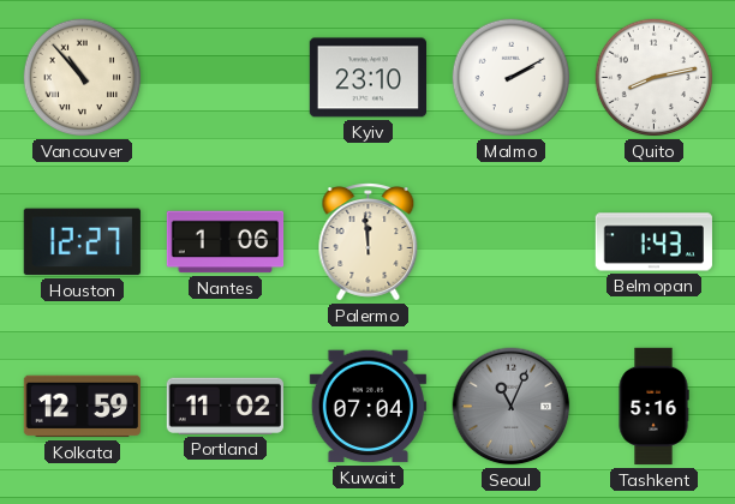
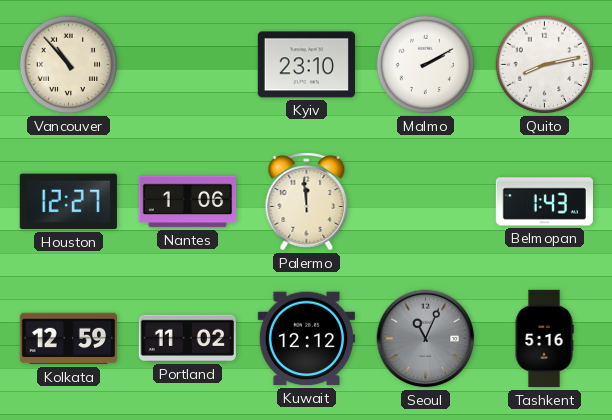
Kuwait: 07:04 -> 12:12
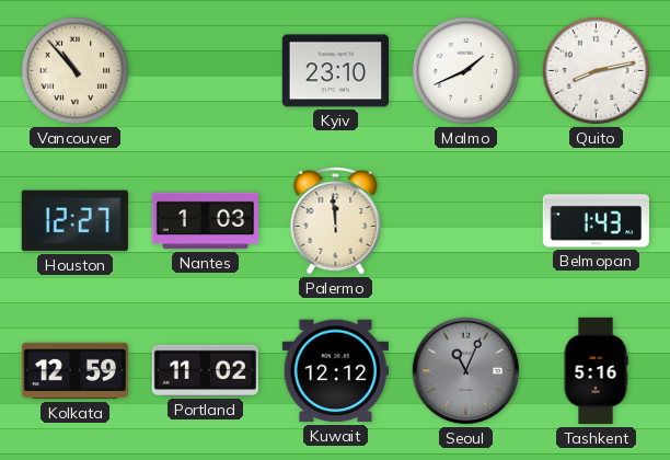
Malmo: 2:10 -> 1:41
Nantes: 1:06 -> 1:03
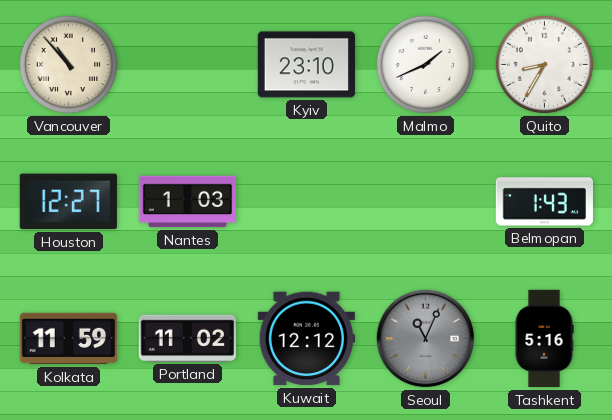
Quito: 8:13 -> 8:35
Palermo: 11:59 -> none
Kolkata: 12:59 -> 11:59
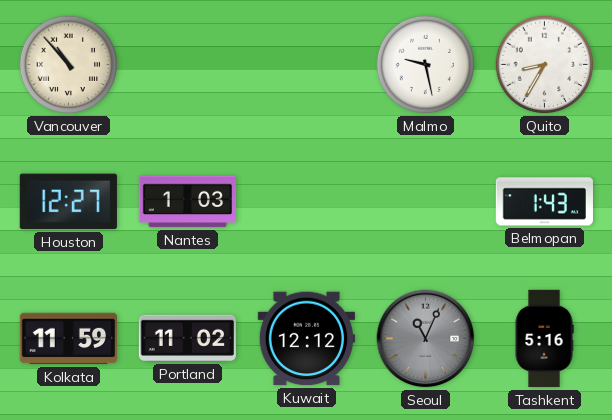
Kyiv: 23:10 -> none
Malmo: 1:41 -> 9:28
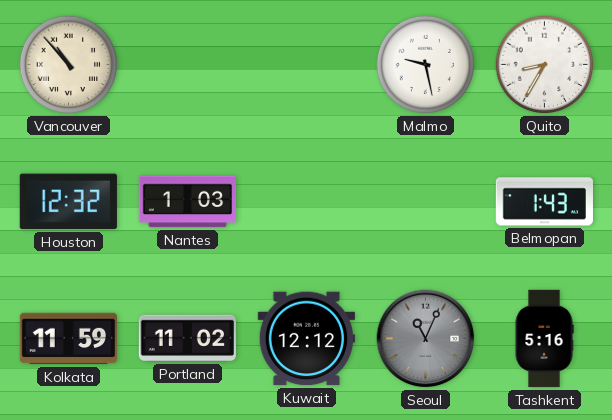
Houston: 12:27 -> 12:32
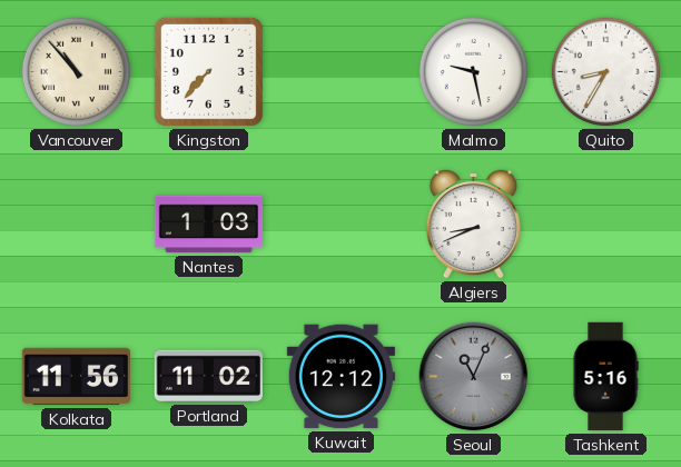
Kingston: none -> 7:37
Houston: 12:32 -> none
Algiers: none -> 8:41
Belmopan: 1:43 -> none
Kolkata: 11:59 -> 11:56
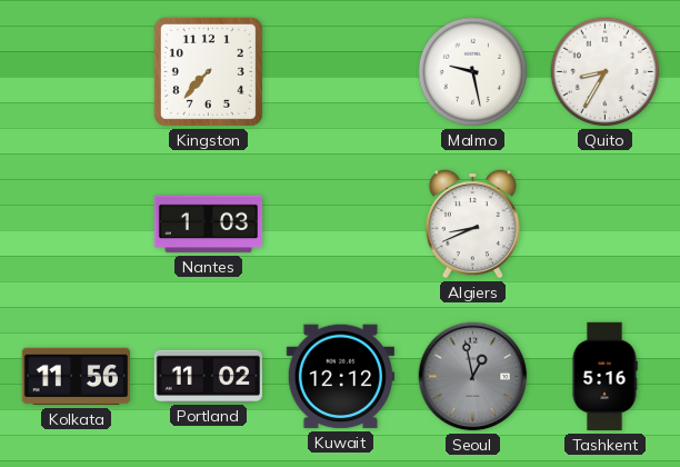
Vancouver: 10:53 -> none
Seoul: 11:04 -> 12:58
